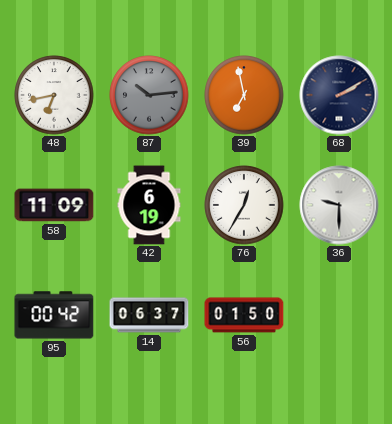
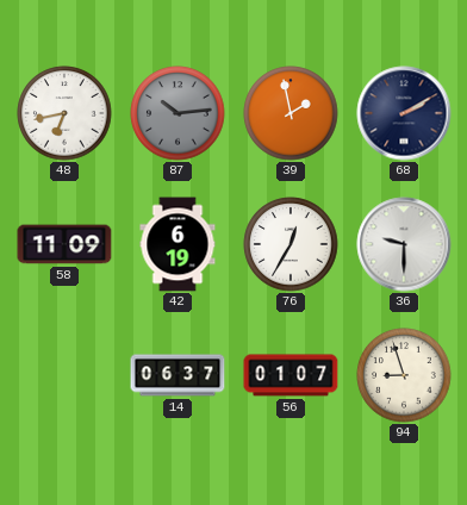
39: 6:58 -> 1:58
95: 00:42 -> none
56: 01:50 -> 01:07
94: none -> 8:57
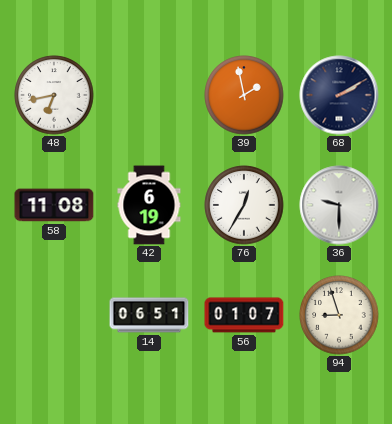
87: 10:14 -> none
58: 11:09 -> 11:08
14: 06:37 -> 06:51
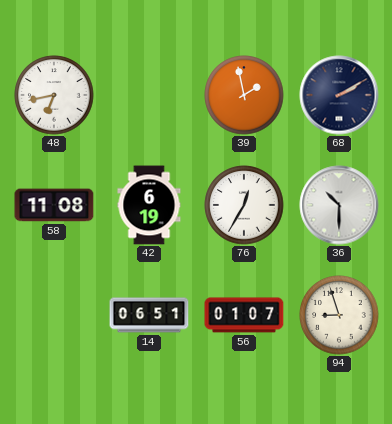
36: 9:30 -> 10:30
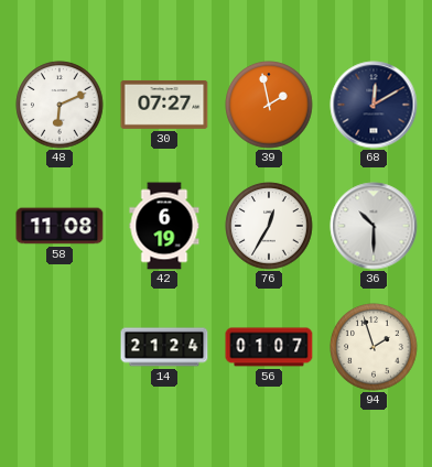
48: 6:43 -> 6:11
30: none -> 07:27
68: 2:10 -> 12:10
14: 06:51 -> 21:24
94: 8:57 -> 1:57
